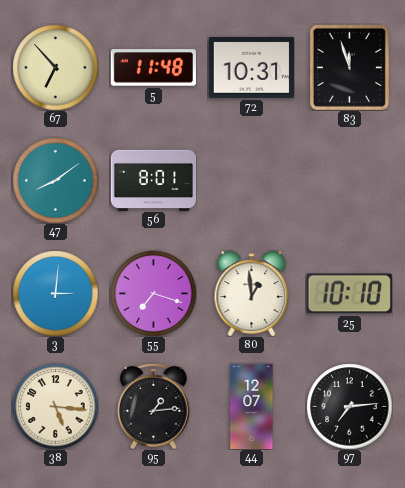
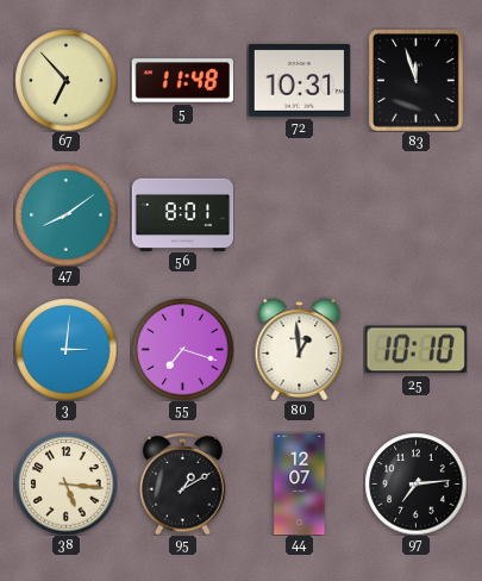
95: 1:14 -> 1:10
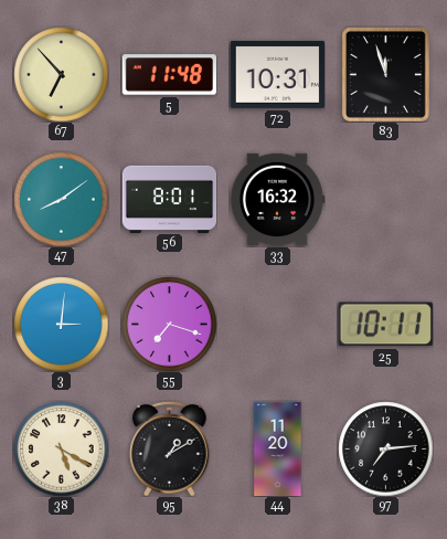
33: none -> 16:32
80: 12:59 -> none
25: 10:10 -> 10:11
38: 5:16 -> 5:20
44: 12:07 -> 11:20
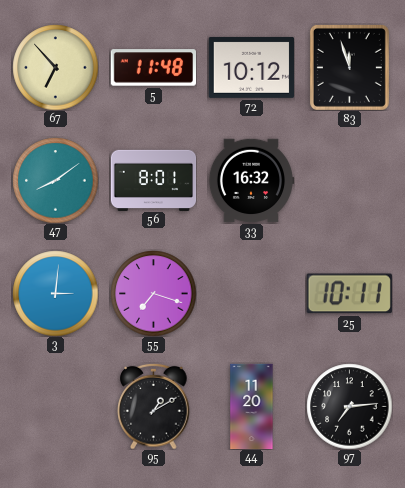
72: 10:31 -> 10:12
38: 5:20 -> none
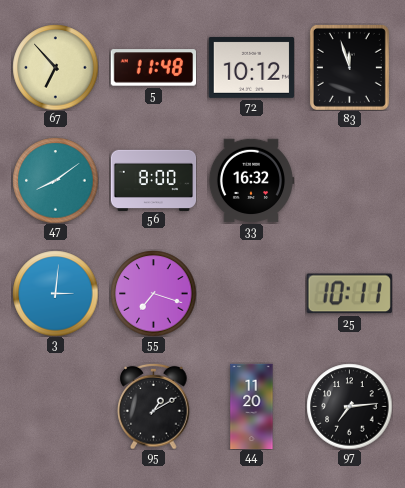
56: 8:01 -> 8:00
